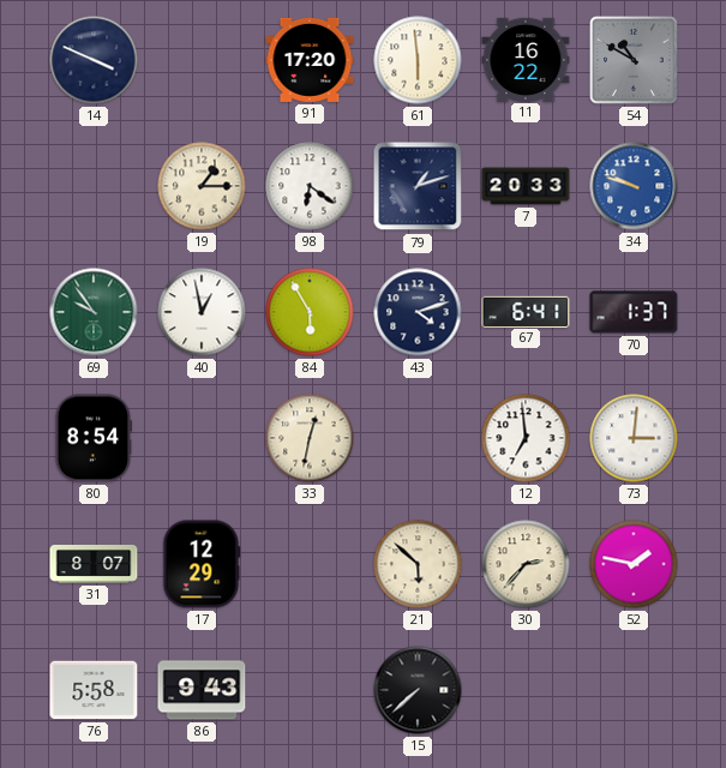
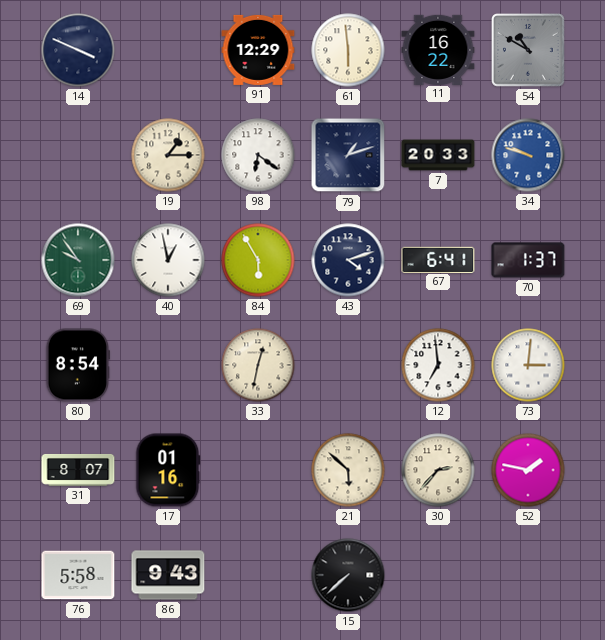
91: 17:20 -> 12:29
17: 12:29 -> 01:16
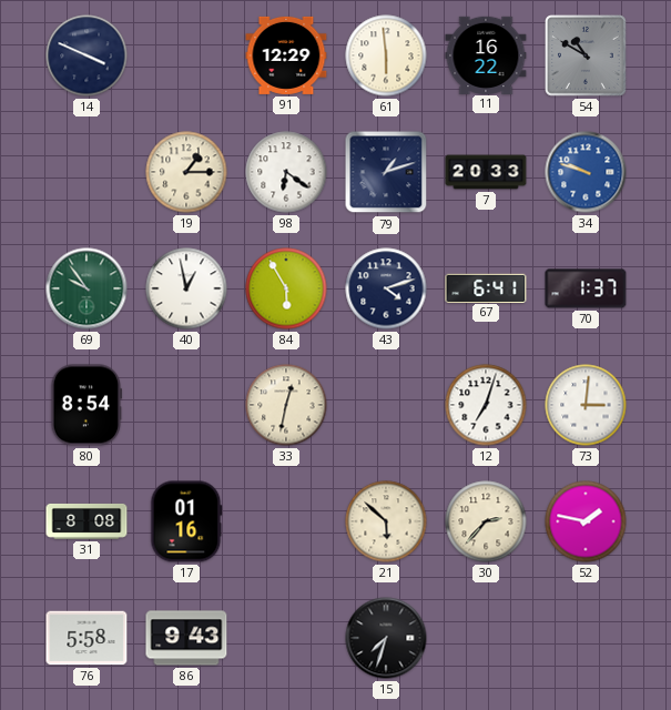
12: 6:59 -> 7:03
31: 8:07 -> 8:08
15: 7:38 -> 7:33
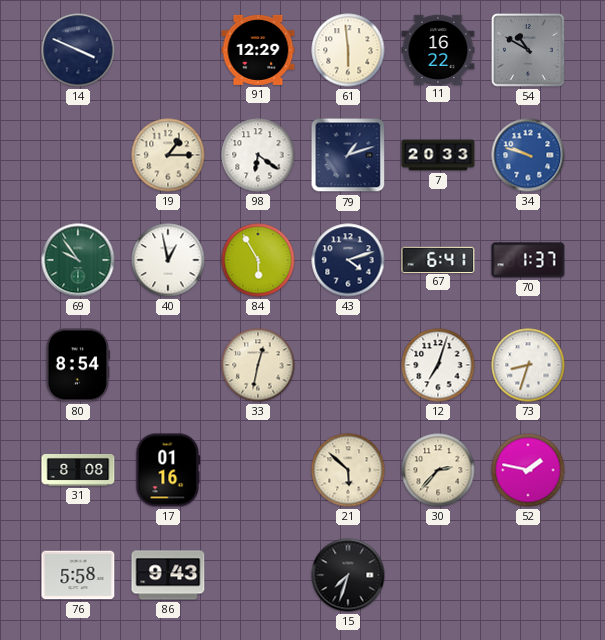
73: 3:01 -> 8:33
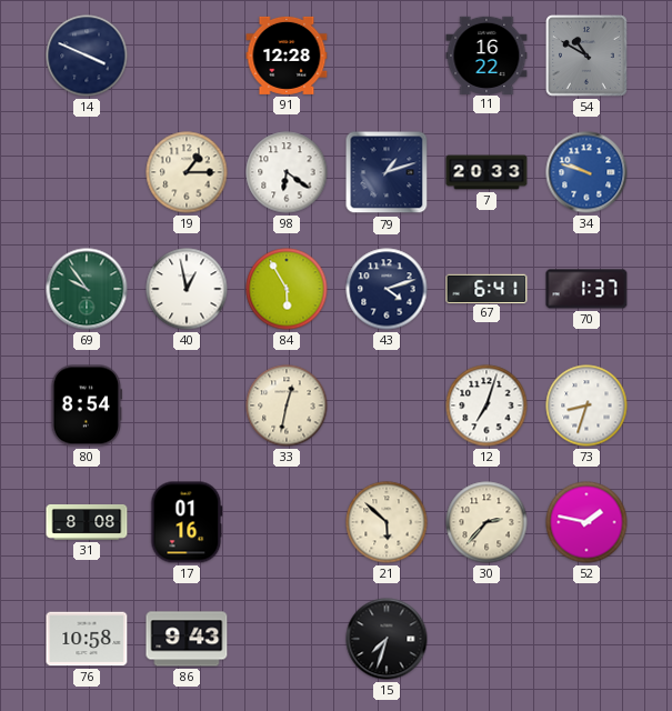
91: 12:29 -> 12:28
61: 5:59 -> none
76: 5:58 -> 10:58
